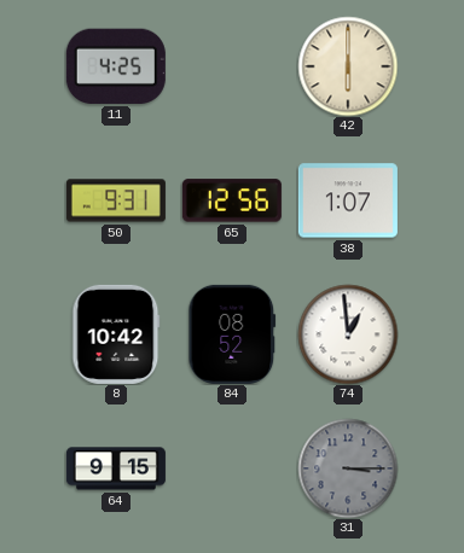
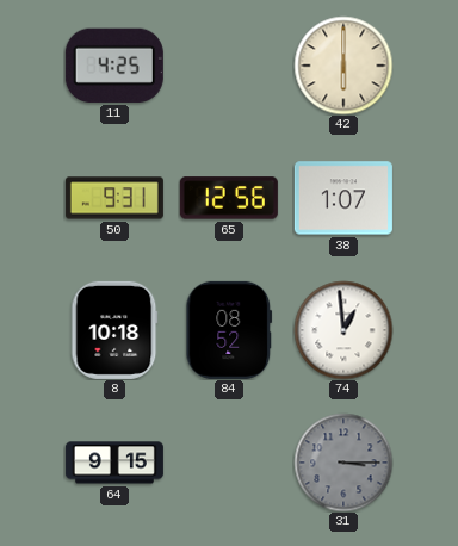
8: 10:42 -> 10:18
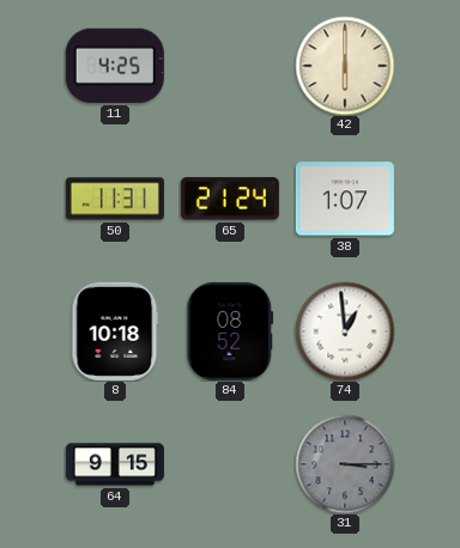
50: 9:31 -> 11:31
65: 12:56 -> 21:24
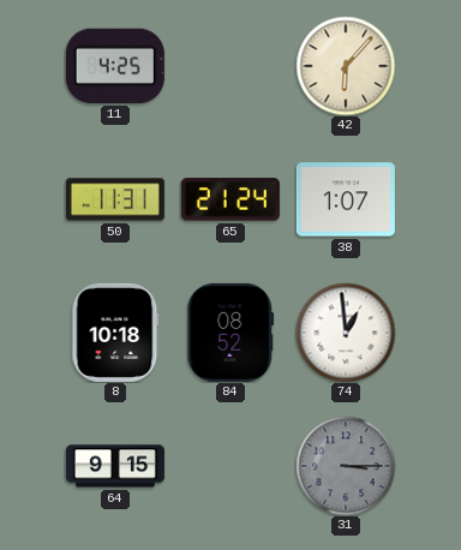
42: 6:00 -> 6:07
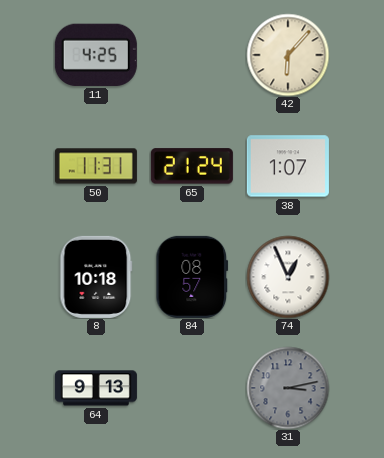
84: 08:52 -> 08:57
74: 12:59 -> 12:56
64: 9:15 -> 9:13
31: 3:15 -> 3:13
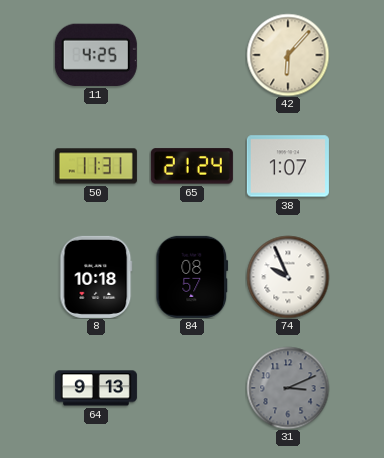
74: 12:56 -> 9:56
31: 3:13 -> 3:11
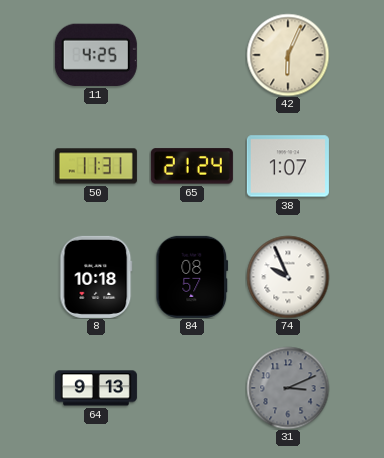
42: 6:07 -> 6:04
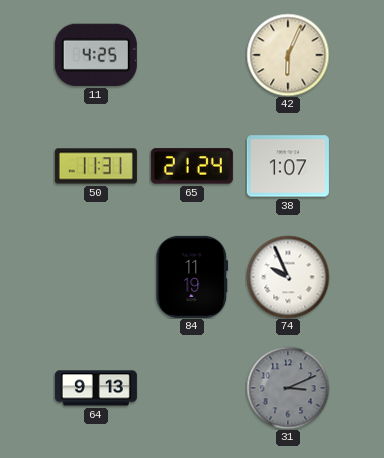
8: 10:18 -> none
84: 08:57 -> 11:19
